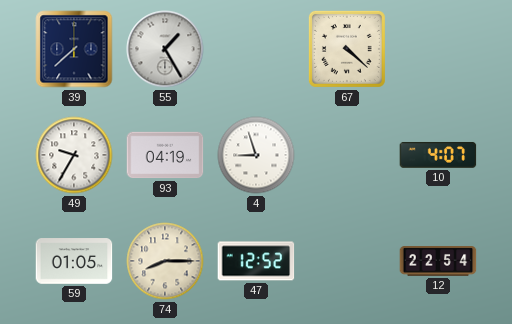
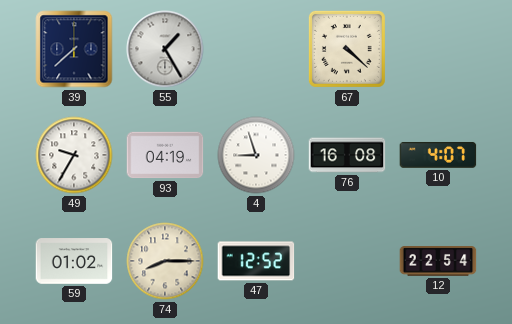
76: none -> 16:08
59: 01:05 -> 01:02
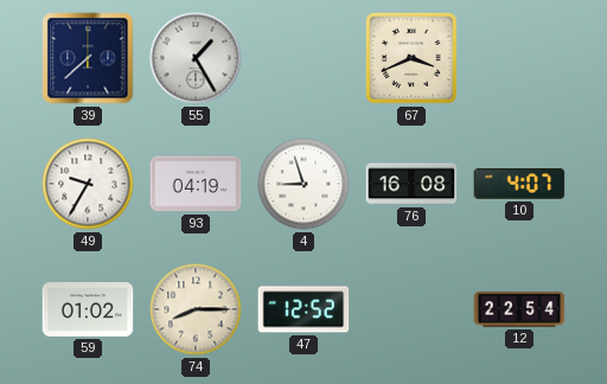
67: 4:22 -> 3:41
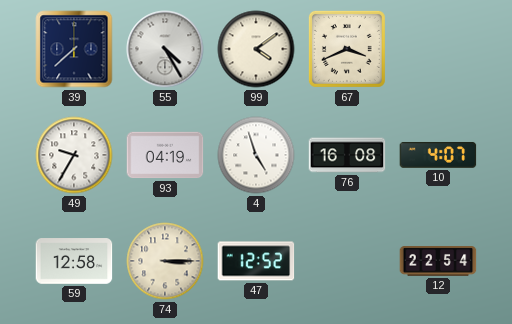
55: 1:25 -> 4:25
99: none -> 4:09
4: 8:57 -> 4:57
59: 01:02 -> 12:58
74: 8:15 -> 3:15
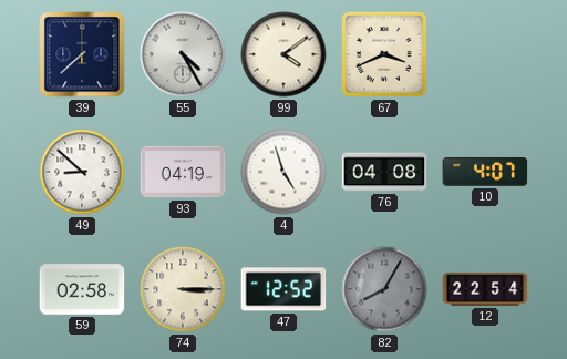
49: 9:35 -> 8:52
76: 16:08 -> 04:08
59: 12:58 -> 02:58
82: none -> 8:05
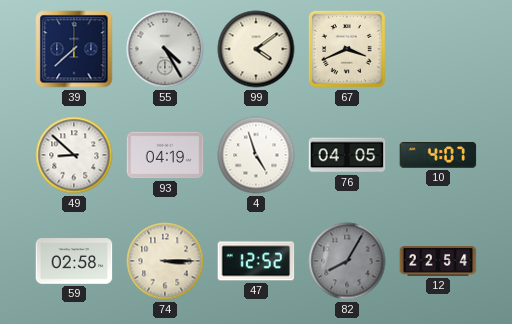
76: 04:08 -> 04:05
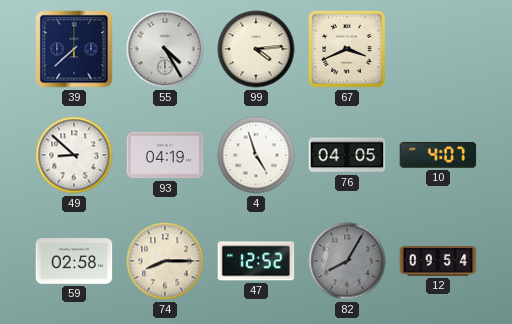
99: 4:09 -> 4:14
74: 3:15 -> 8:15
12: 22:54 -> 09:54
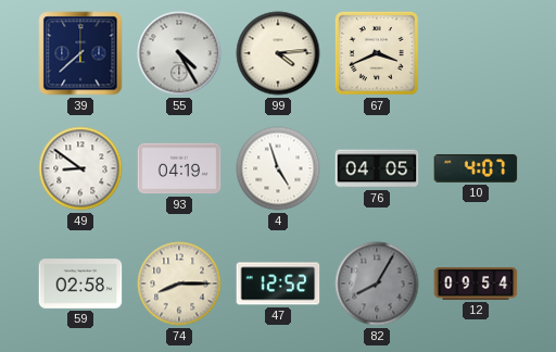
49: 8:52 -> 8:51
